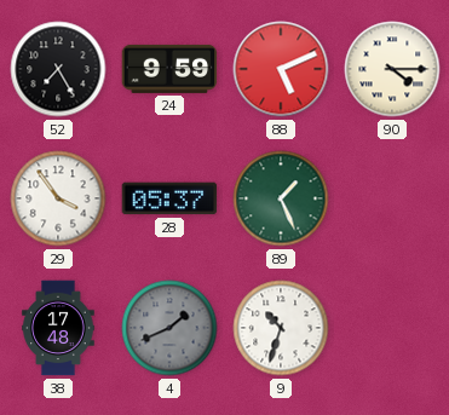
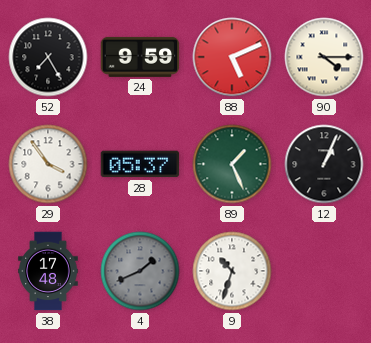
12: none -> 1:04
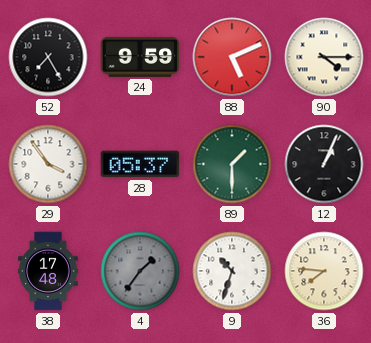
89: 1:26 -> 1:30
4: 1:41 -> 1:36
36: none -> 7:46
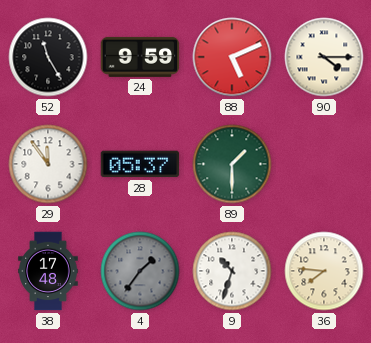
52: 7:25 -> 11:25
29: 3:54 -> 11:54
12: 1:04 -> none
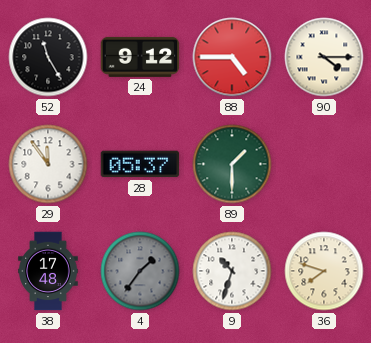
24: 9:59 -> 9:12
88: 5:11 -> 4:45
36: 7:46 -> 7:48
